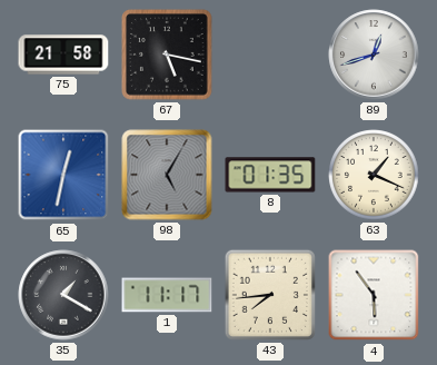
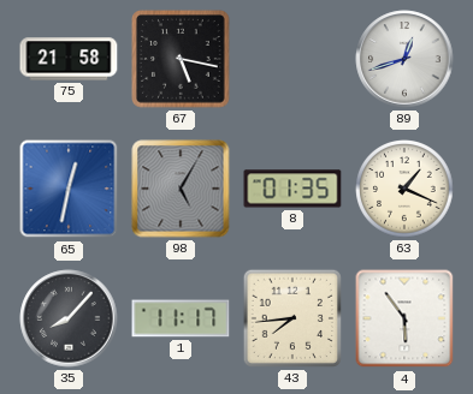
35: 1:20 -> 8:07
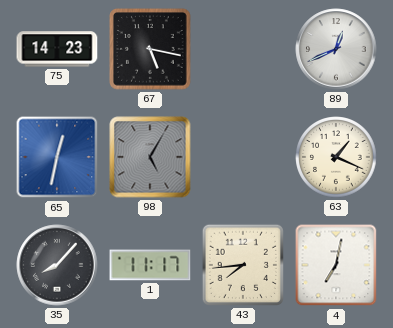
75: 21:58 -> 14:23
89: 12:42 -> 12:41
8: 01:35 -> none
4: 5:54 -> 7:02
